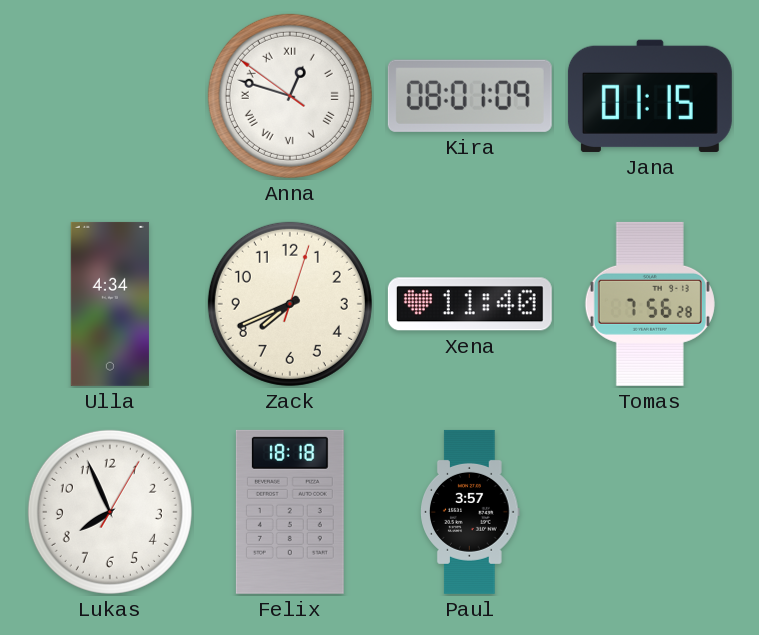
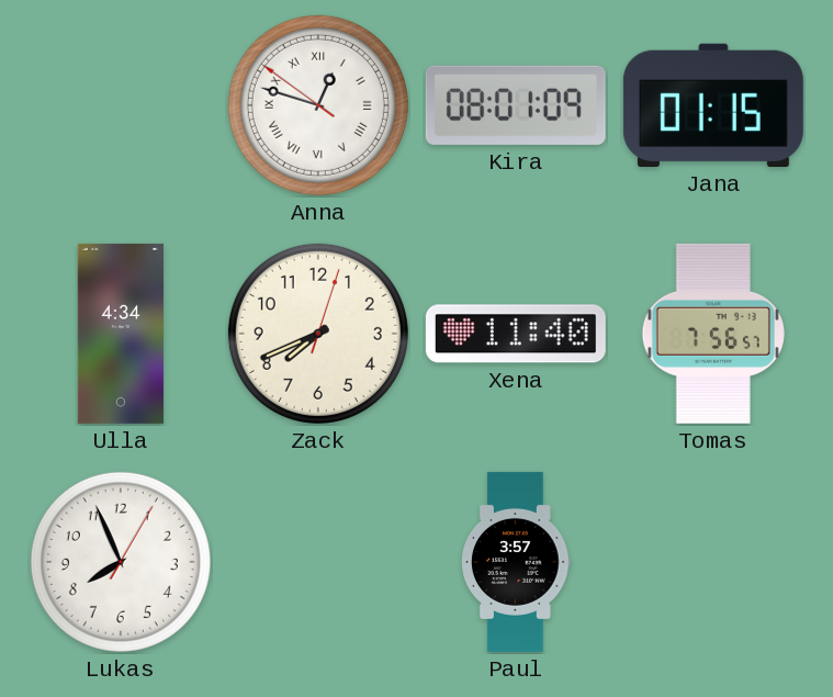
Tomas: 7:56:28 -> 7:56:57
Felix: 18:18 -> none
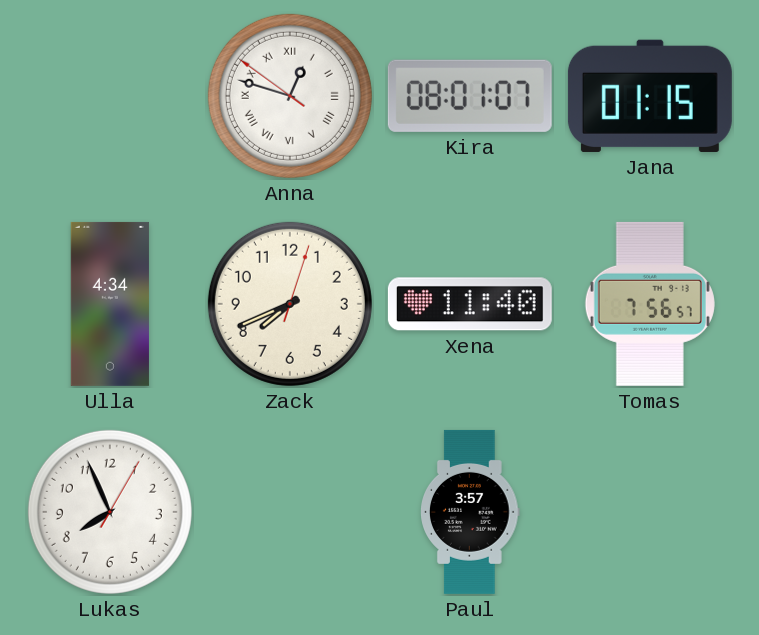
Kira: 08:01:09 -> 08:01:07
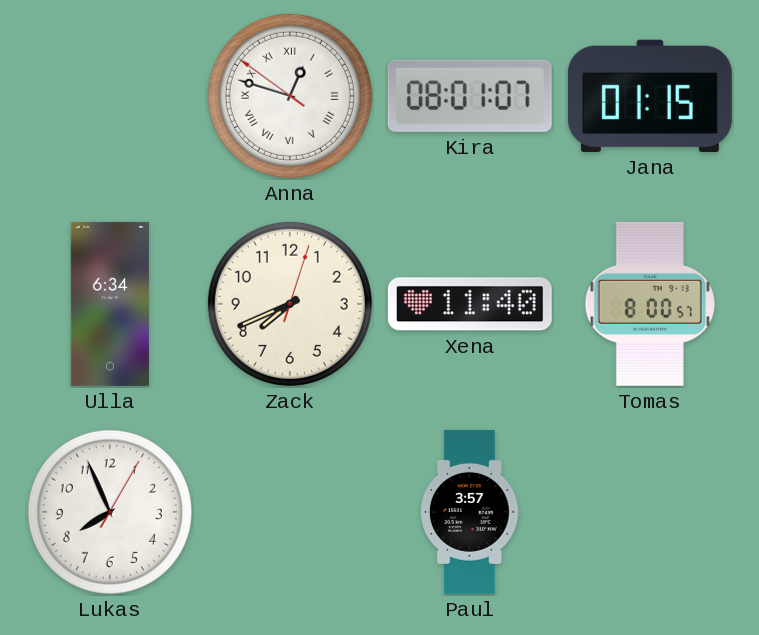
Ulla: 4:34 -> 6:34
Tomas: 7:56 -> 8:00
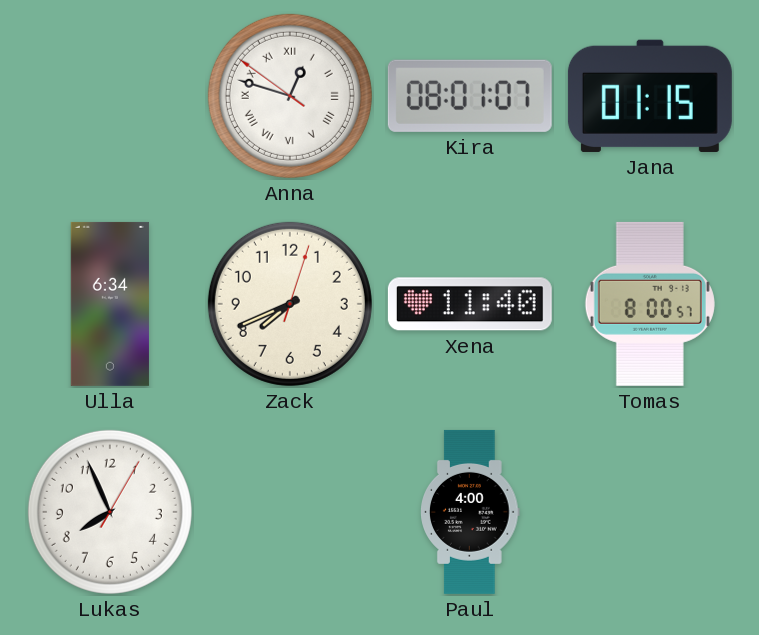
Paul: 3:57 -> 4:00
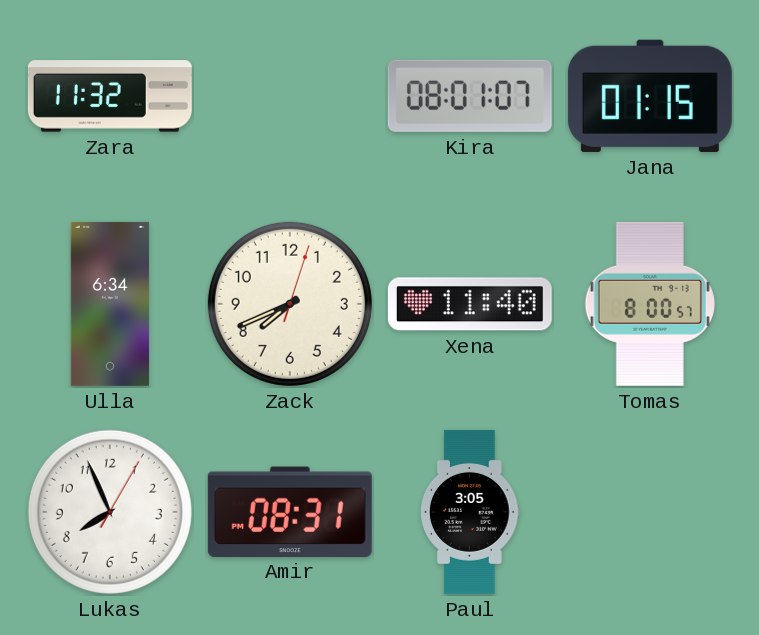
Zara: none -> 11:32
Anna: 12:47 -> none
Amir: none -> 08:31
Paul: 4:00 -> 3:05
